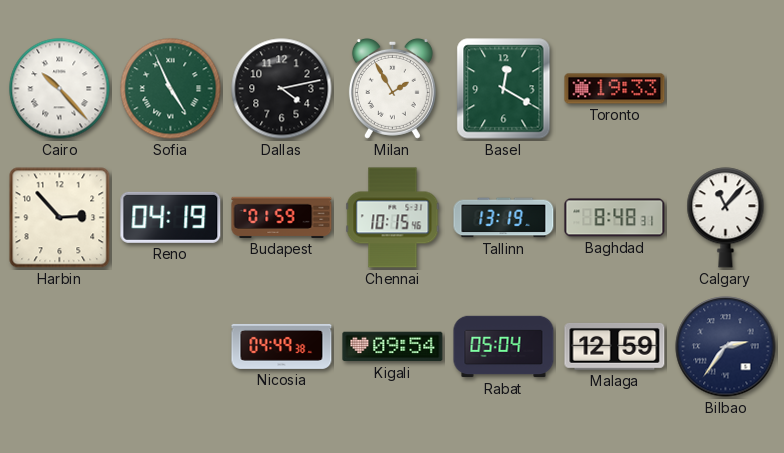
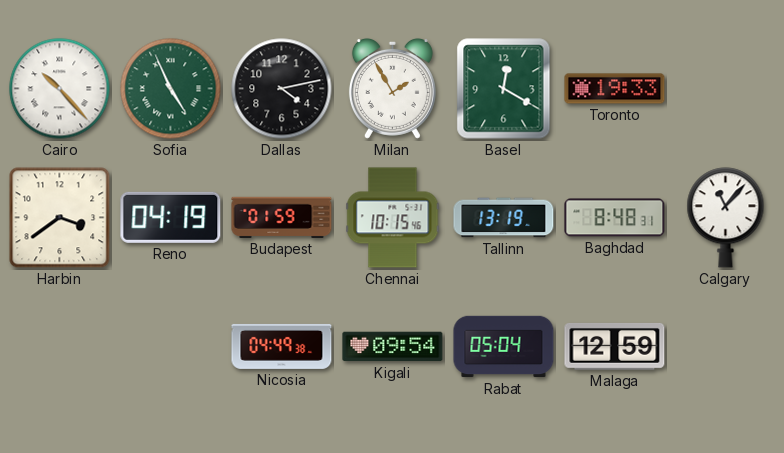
Harbin: 2:53 -> 3:39
Bilbao: 2:36 -> none
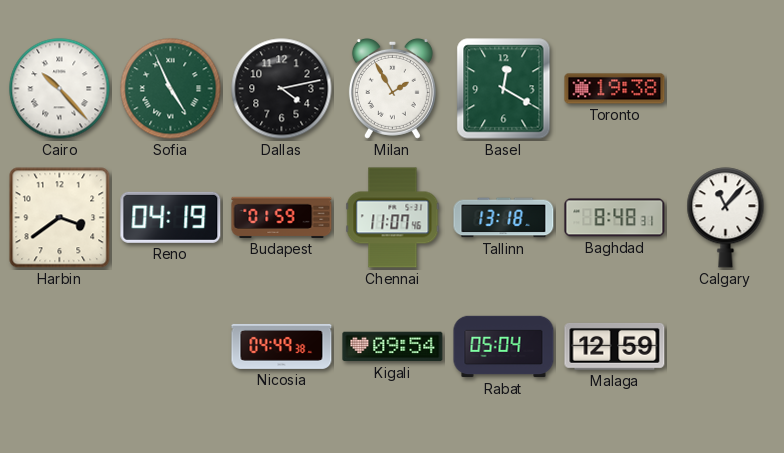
Toronto: 19:33 -> 19:38
Chennai: 10:15 -> 11:07
Tallinn: 13:19 -> 13:18
